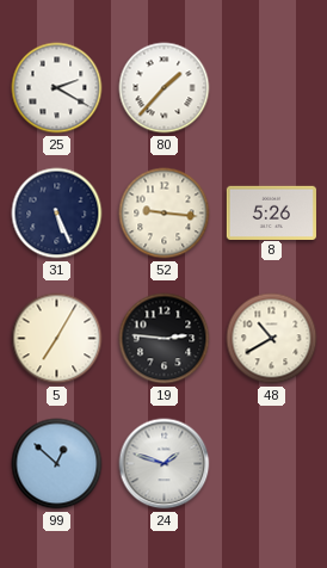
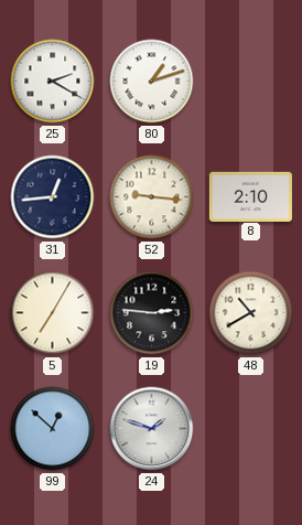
80: 1:37 -> 1:12
31: 5:26 -> 12:44
8: 5:26 -> 2:10
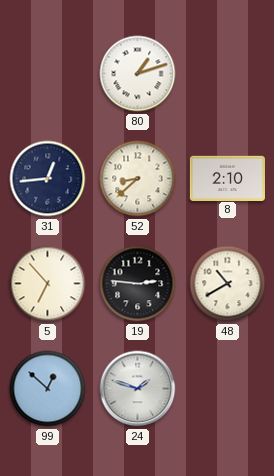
25: 2:20 -> none
52: 9:16 -> 8:38
5: 7:05 -> 6:53
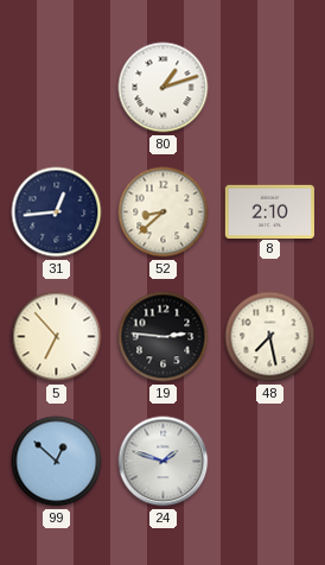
48: 10:40 -> 7:28
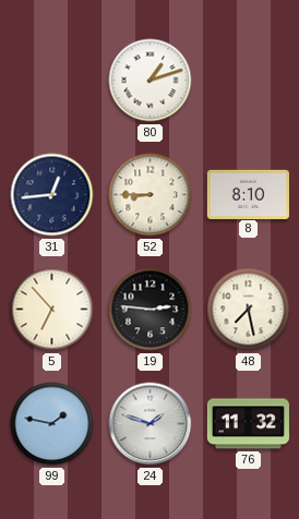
52: 8:38 -> 8:45
8: 2:10 -> 8:10
99: 12:52 -> 1:47
76: none -> 11:32
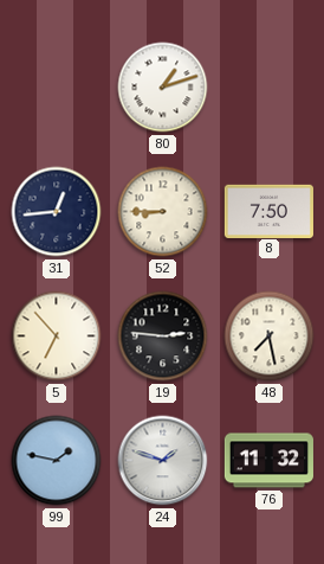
8: 8:10 -> 7:50
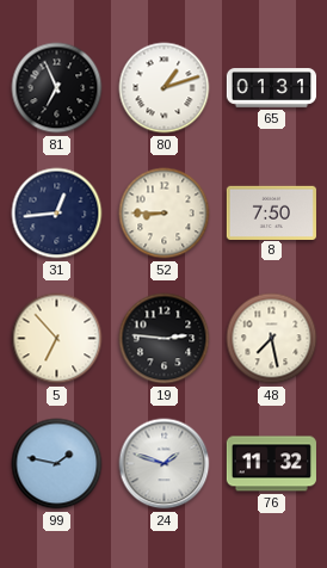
81: none -> 6:56
65: none -> 01:31
